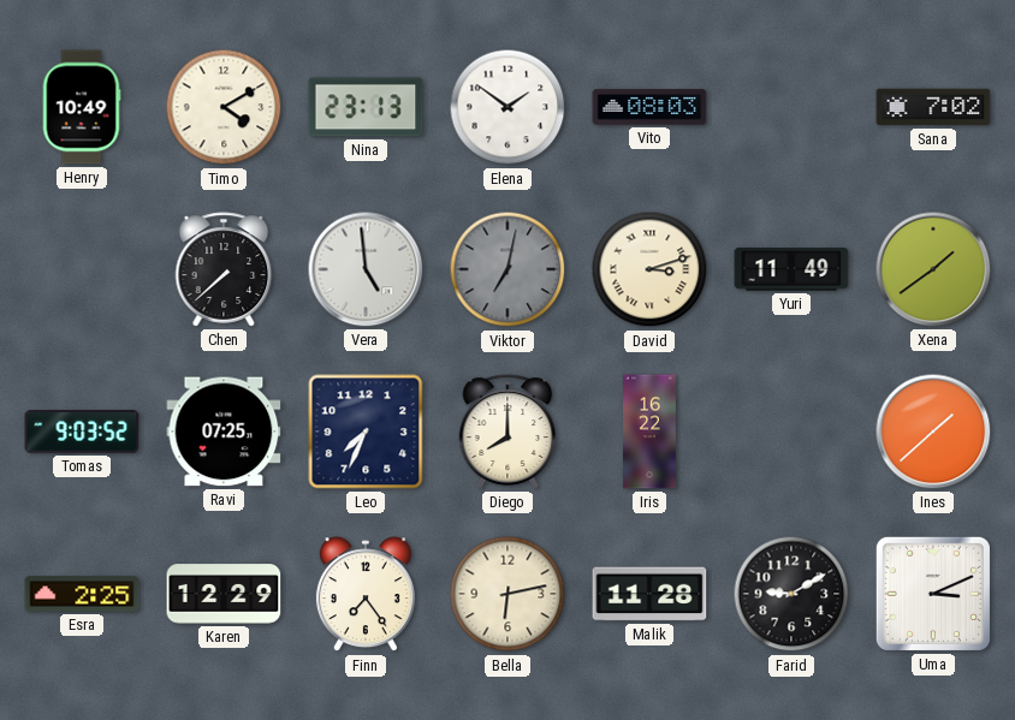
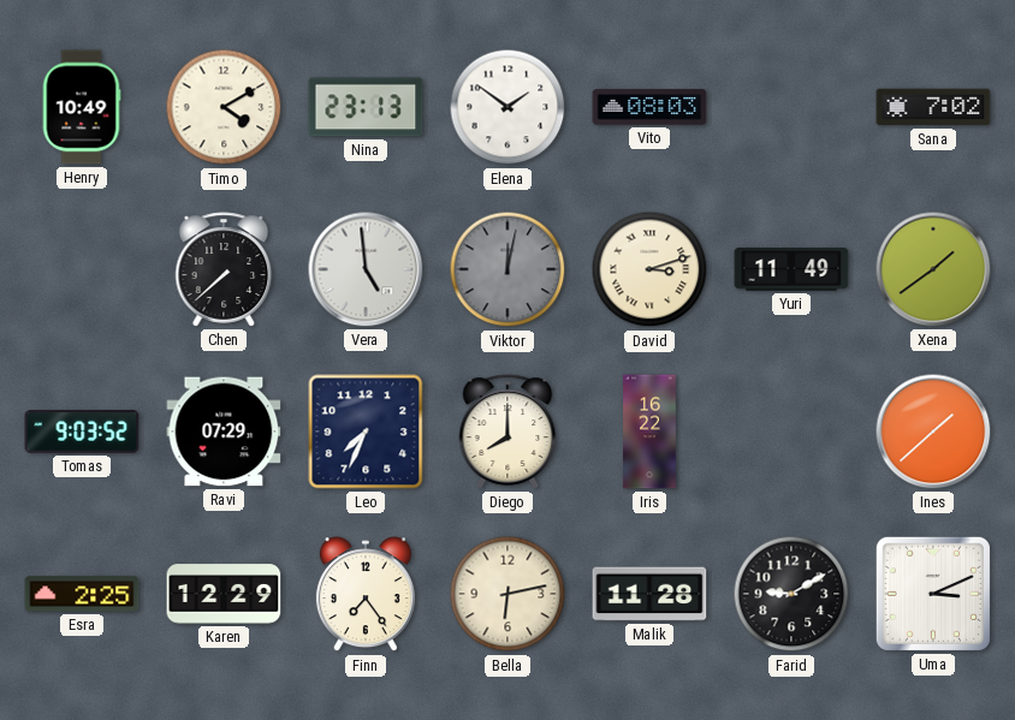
Viktor: 7:02 -> 12:02
Ravi: 07:25 -> 07:29
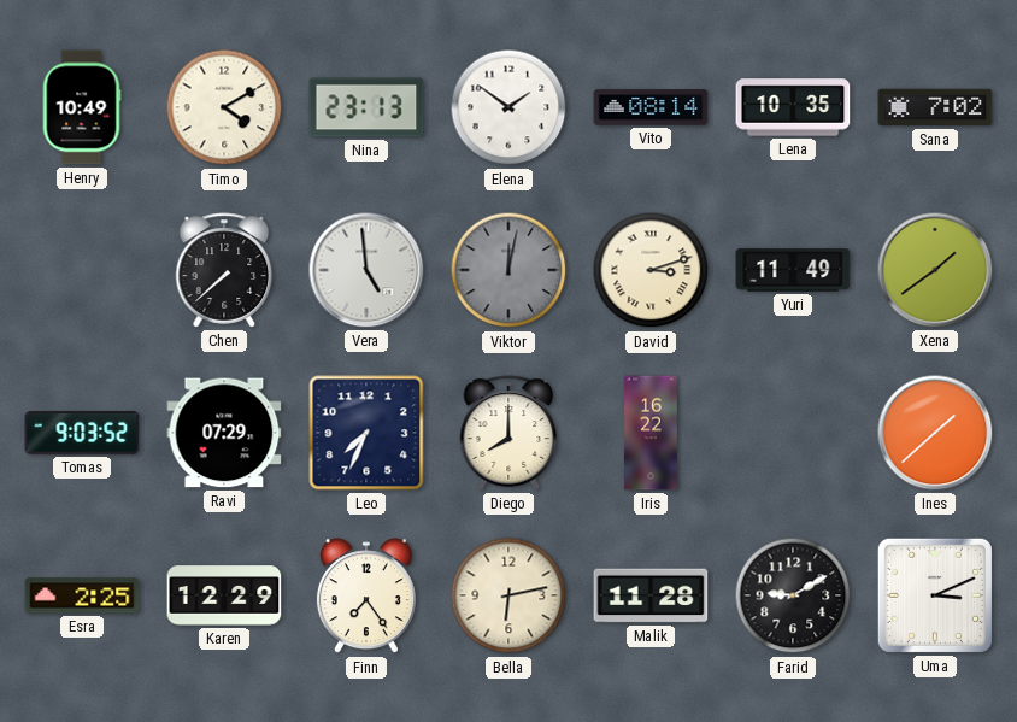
Vito: 08:03 -> 08:14
Lena: none -> 10:35
